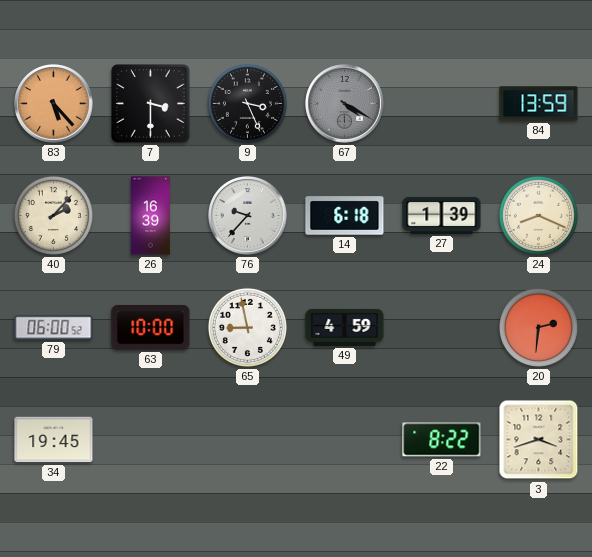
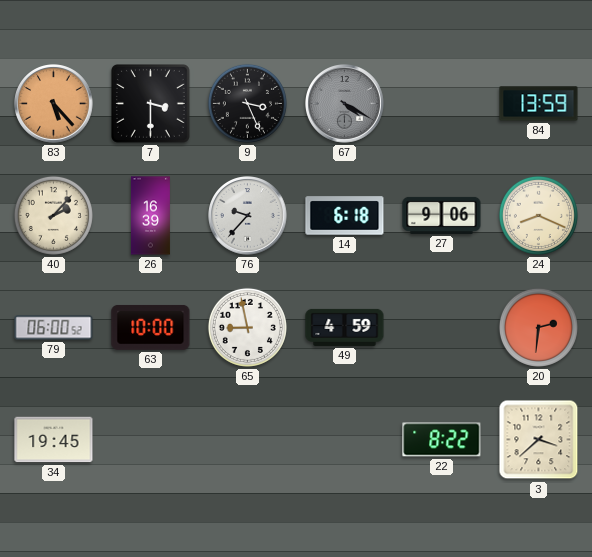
27: 1:39 -> 9:06
3: 3:42 -> 3:38
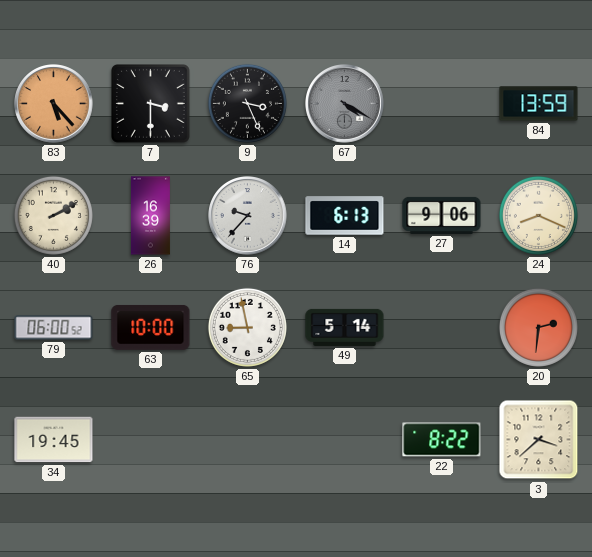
40: 2:07 -> 2:10
14: 6:18 -> 6:13
49: 4:59 -> 5:14
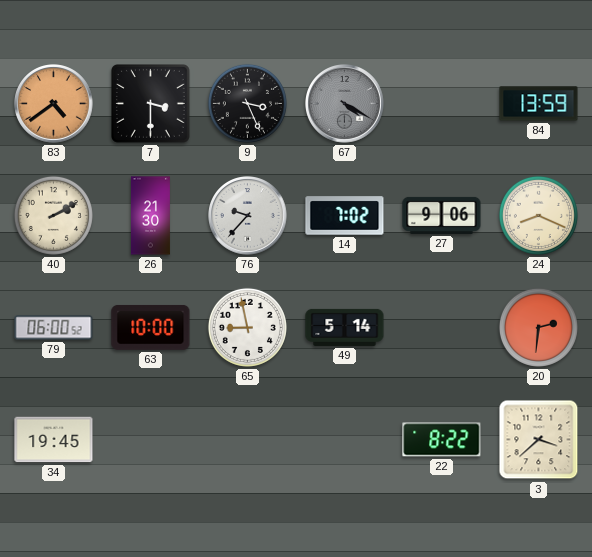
83: 5:23 -> 4:39
26: 16:39 -> 21:30
14: 6:13 -> 7:02
